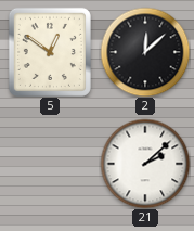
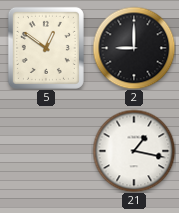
2: 12:08 -> 9:00
21: 2:08 -> 1:17
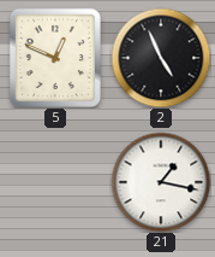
5: 12:51 -> 12:49
2: 9:00 -> 4:56
